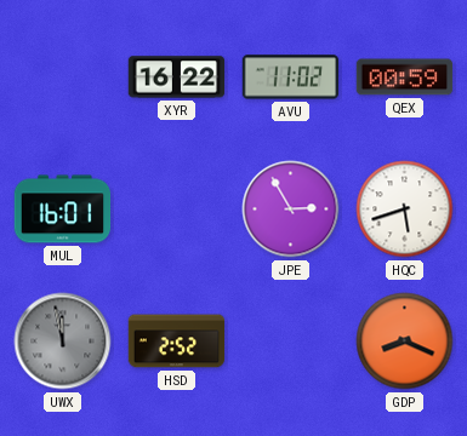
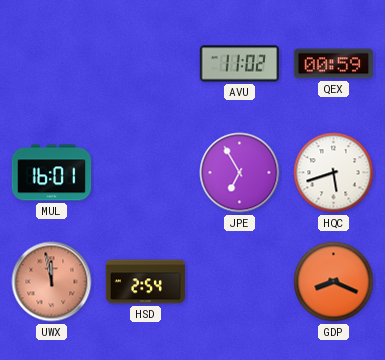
XYR: 16:22 -> none
JPE: 2:55 -> 6:55
UWX dial: grey -> salmon
HSD: 2:52 -> 2:54
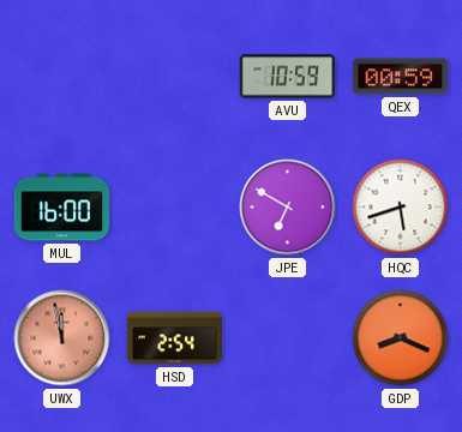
AVU: 11:02 -> 10:59
MUL: 16:01 -> 16:00
JPE: 6:55 -> 6:50
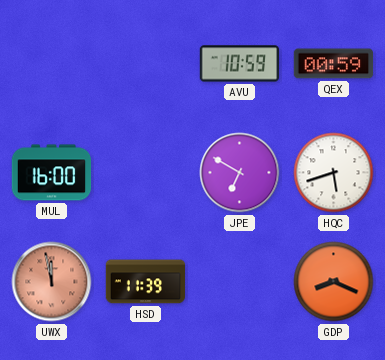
HSD: 2:54 -> 11:39
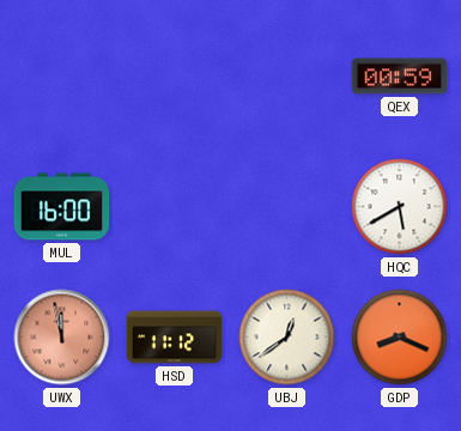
AVU: 10:59 -> none
JPE: 6:50 -> none
HQC: 5:42 -> 5:40
HSD: 11:39 -> 11:12
UBJ: none -> 12:39
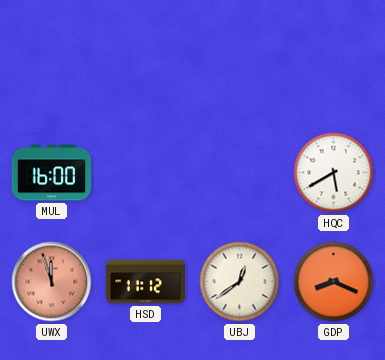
QEX: 00:59 -> none
UWX: 11:58 -> 11:57
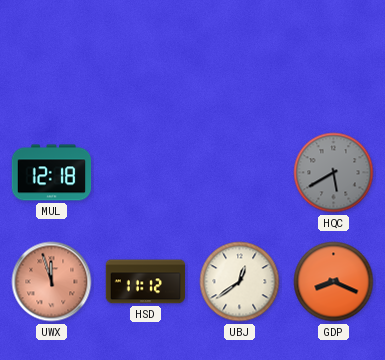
MUL: 16:00 -> 12:18
HQC dial: white -> grey
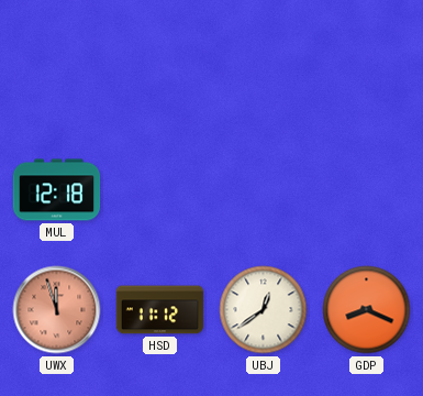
HQC: 5:40 -> none
